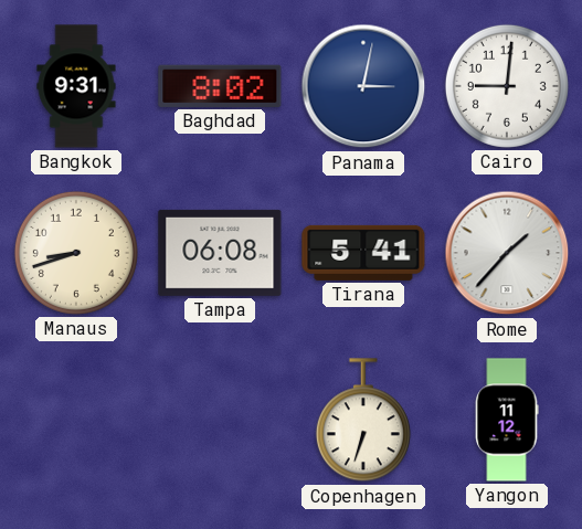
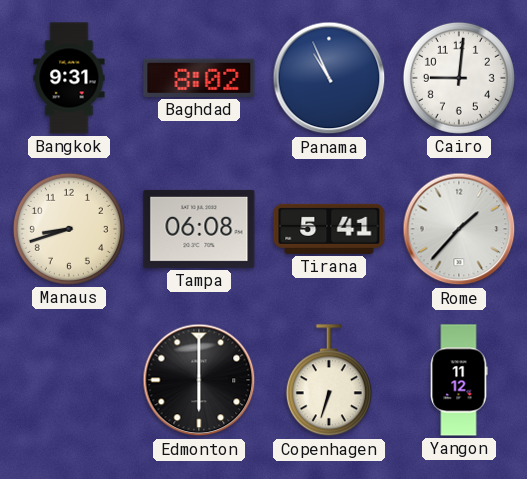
Panama: 3:02 -> 10:56
Edmonton: none -> 6:00
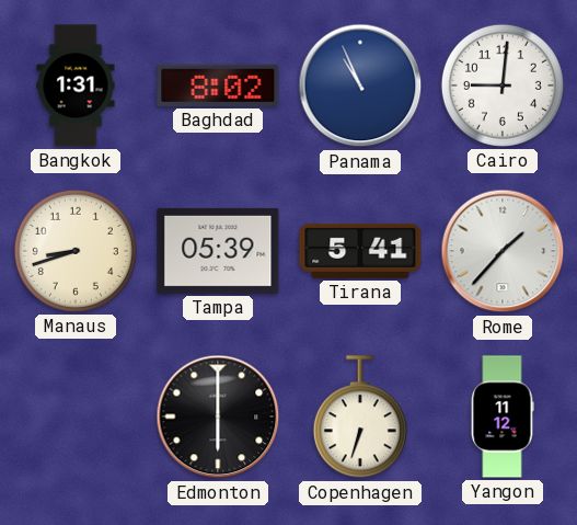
Bangkok: 9:31 -> 1:31
Tampa: 06:08 -> 05:39
